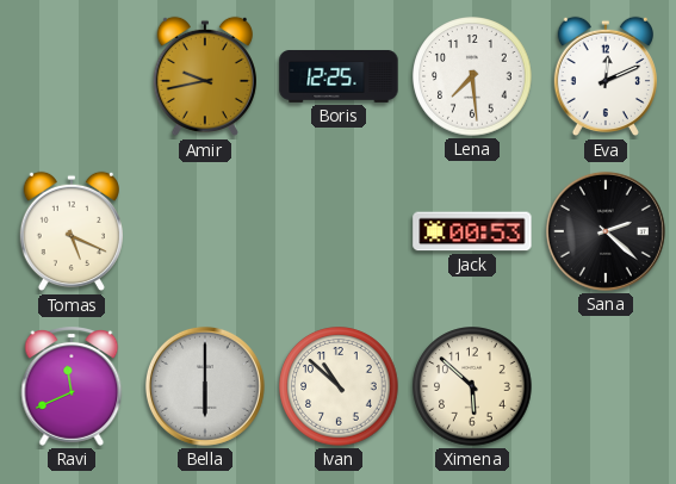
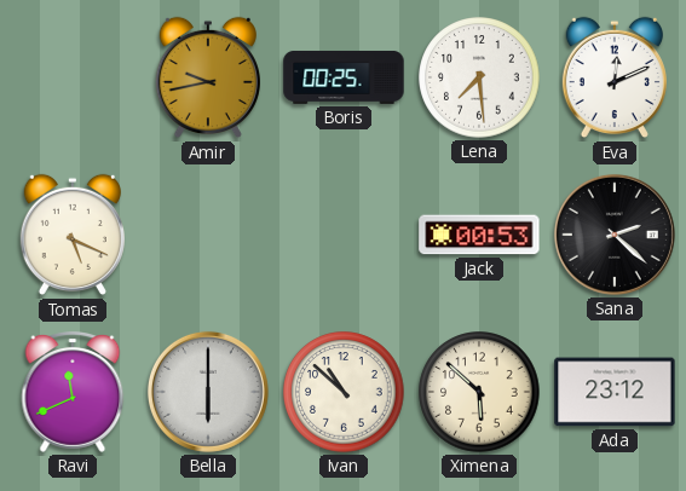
Boris: 12:25 -> 00:25
Ada: none -> 23:12
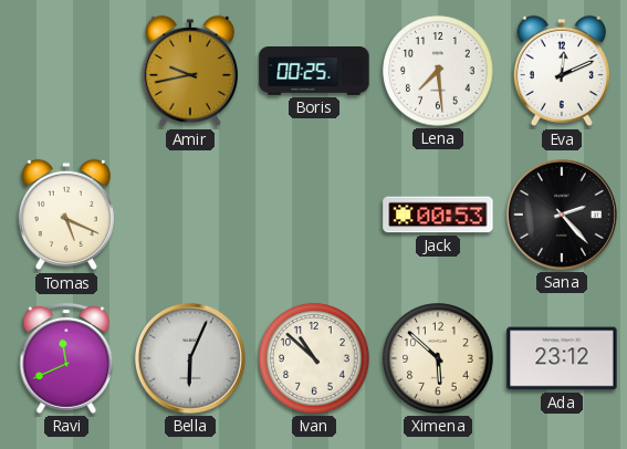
Sana: 2:22 -> 2:23
Bella: 6:00 -> 6:04
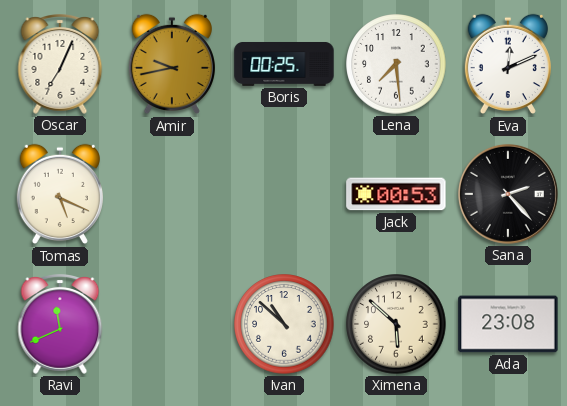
Oscar: none -> 7:04
Bella: 6:04 -> none
Ada: 23:12 -> 23:08
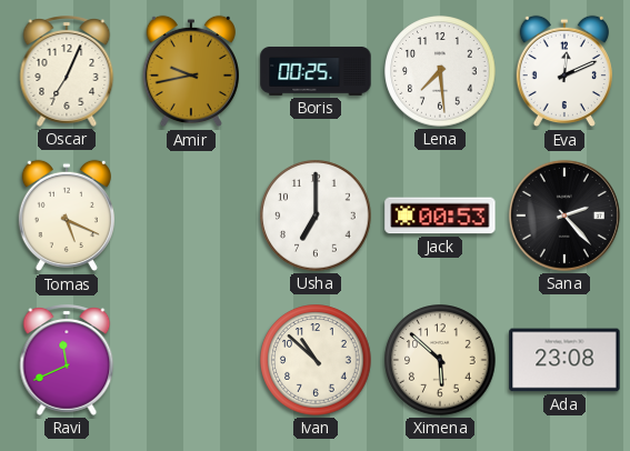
Usha: none -> 7:00
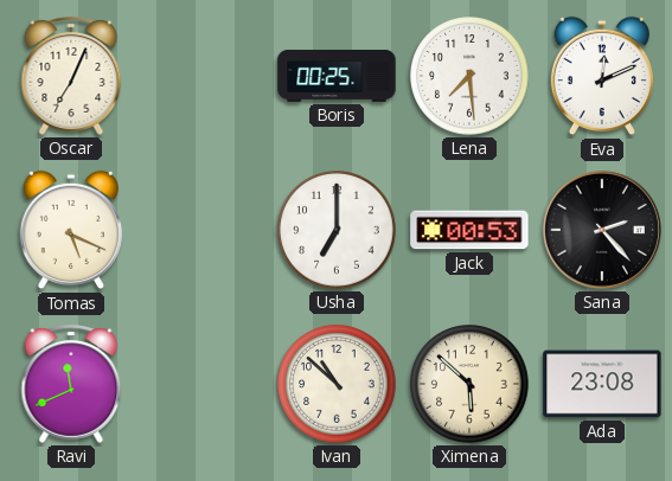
Amir: 9:43 -> none
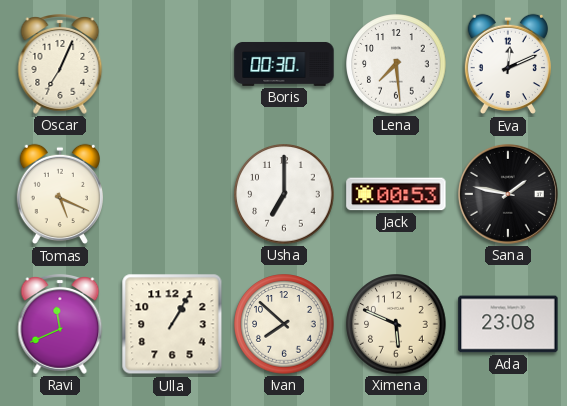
Boris: 00:25 -> 00:30
Sana: 2:23 -> 1:47
Ulla: none -> 1:05
Ivan: 10:52 -> 7:52
Ximena: 5:52 -> 5:49
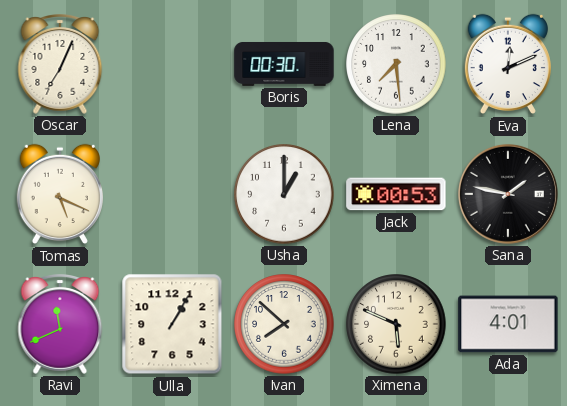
Usha: 7:00 -> 1:00
Ada: 23:08 -> 4:01
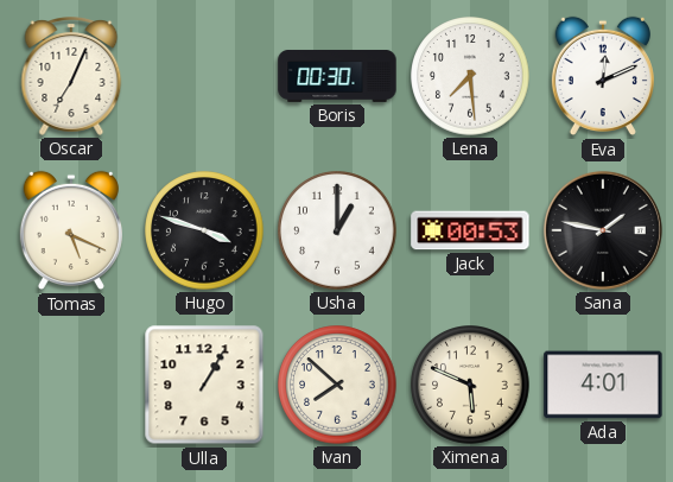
Hugo: none -> 3:48
Ravi: 11:41 -> none
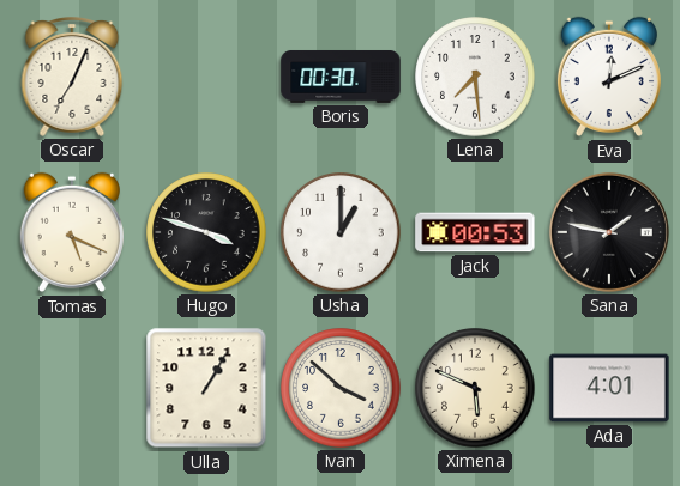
Ivan: 7:52 -> 3:52
